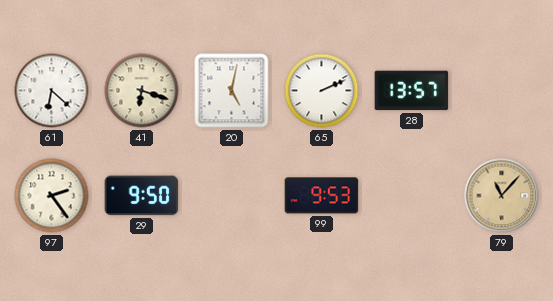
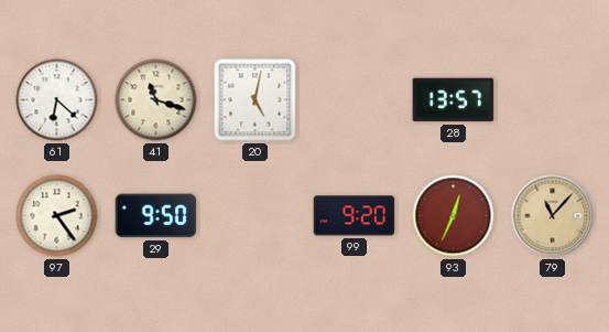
41: 6:18 -> 11:18
65: 2:11 -> none
99: 9:53 -> 9:20
93: none -> 12:34
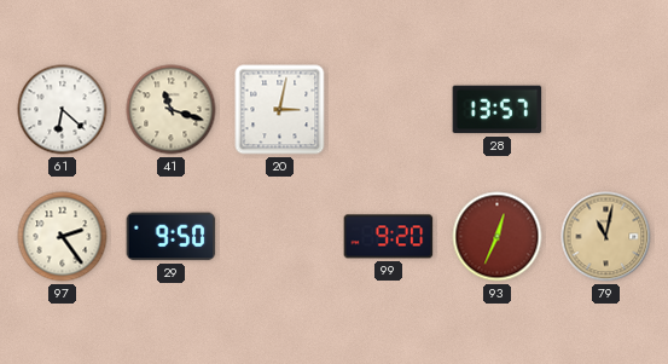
20: 5:02 -> 3:02
79: 11:07 -> 11:02
